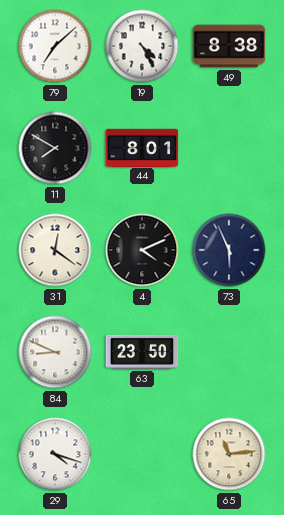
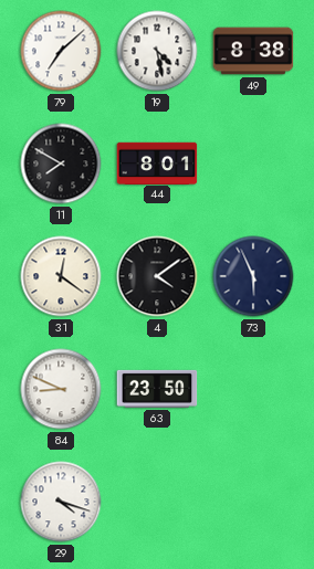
19: 4:25 -> 4:28
4: 4:11 -> 4:09
65: 11:14 -> none
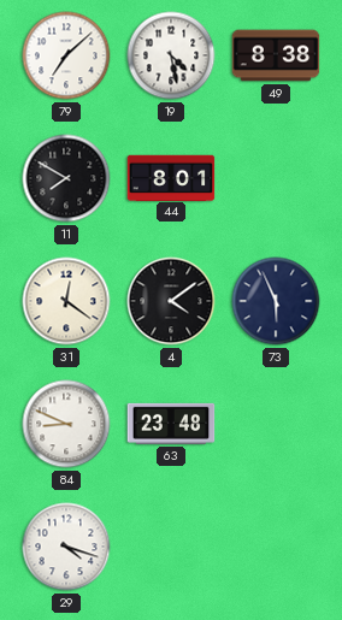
63: 23:50 -> 23:48
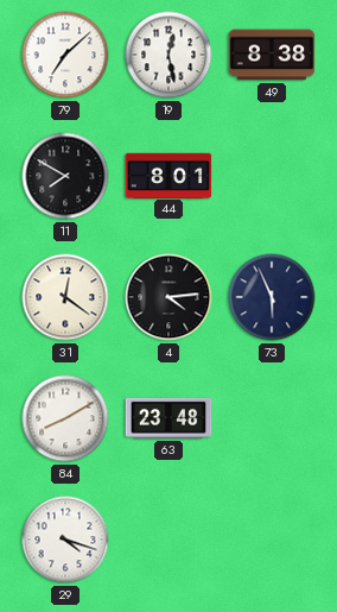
19: 4:28 -> 12:28
4: 4:09 -> 4:14
84: 8:49 -> 8:10
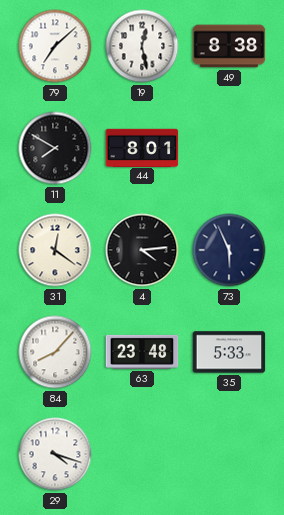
84: 8:10 -> 8:07
35: none -> 5:33
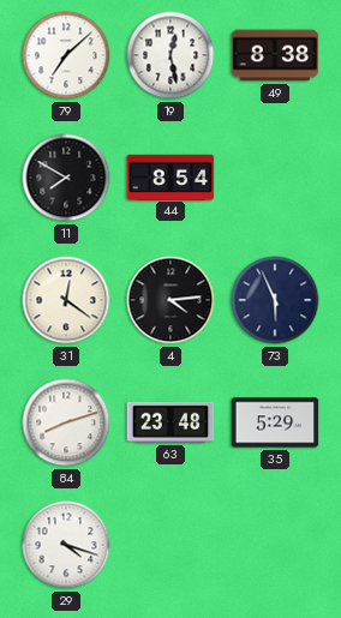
44: 8:01 -> 8:54
84: 8:07 -> 8:12
35: 5:33 -> 5:29
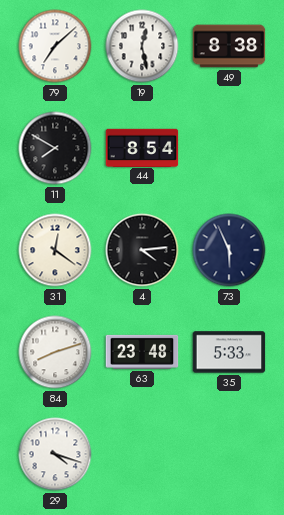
35: 5:29 -> 5:33
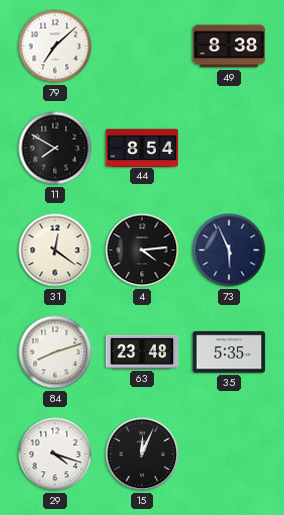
19: 12:28 -> none
35: 5:33 -> 5:35
15: none -> 12:04
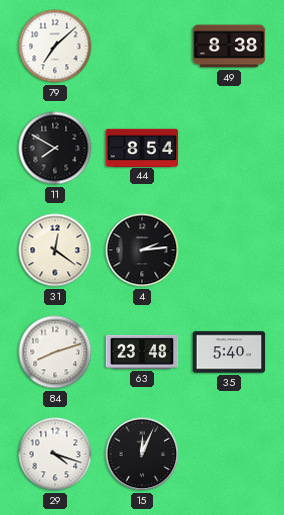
4: 4:14 -> 2:14
73: 5:56 -> none
35: 5:35 -> 5:40
